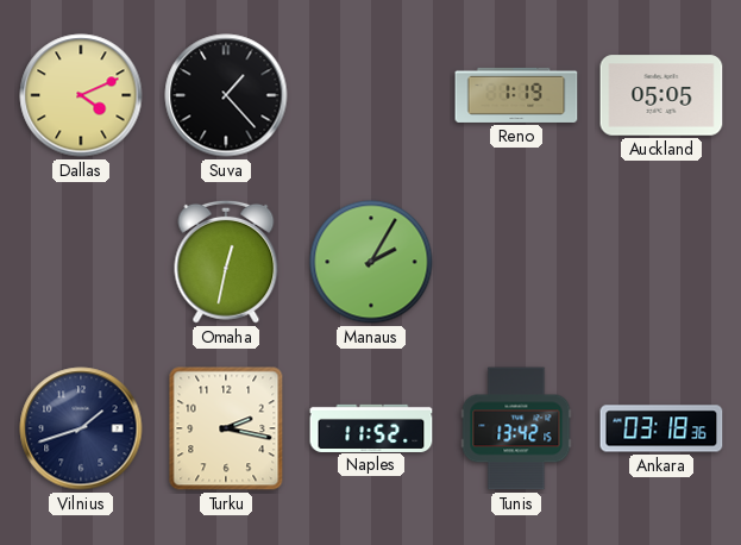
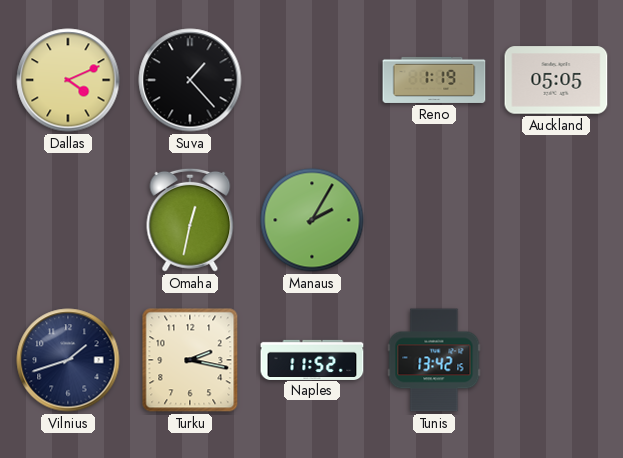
Ankara: 03:18 -> none
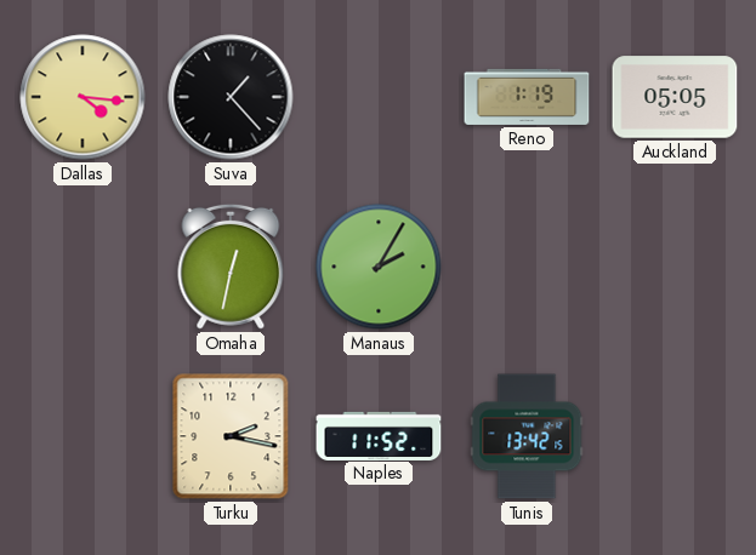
Dallas: 4:11 -> 4:16
Vilnius: 1:42 -> none
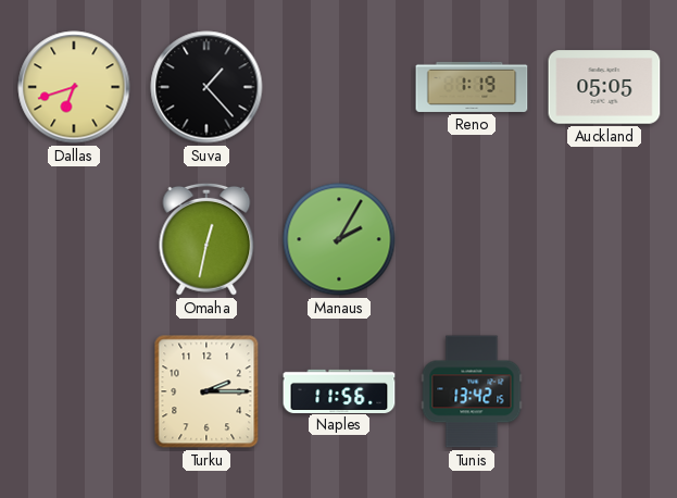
Dallas: 4:16 -> 6:42
Turku: 2:17 -> 2:15
Naples: 11:52 -> 11:56
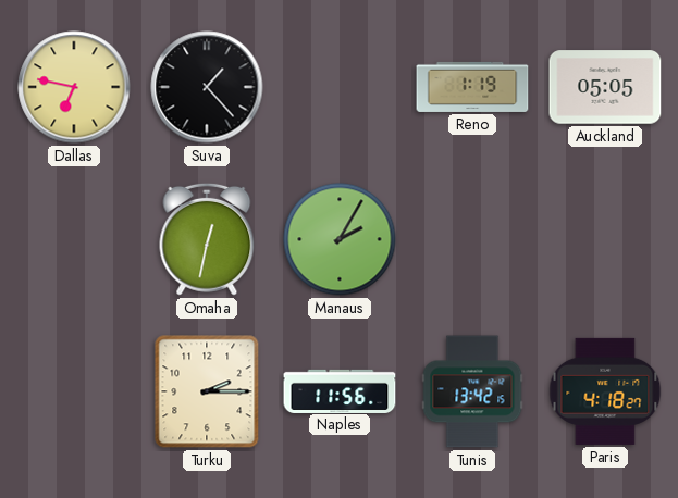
Dallas: 6:42 -> 6:47
Paris: none -> 4:18
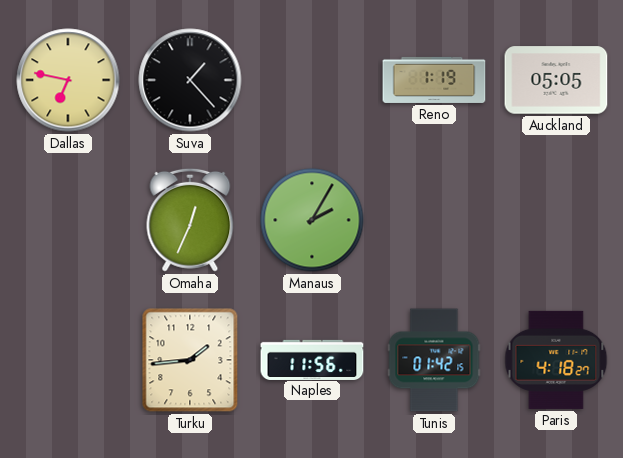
Omaha: 12:32 -> 12:34
Turku: 2:15 -> 1:44
Tunis: 13:42 -> 01:42
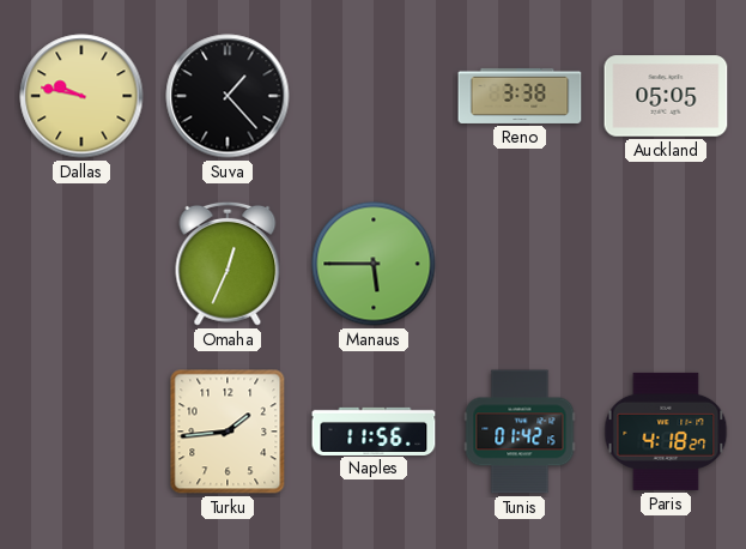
Dallas: 6:47 -> 9:47
Reno: 1:19 -> 3:38
Manaus: 2:05 -> 5:45
